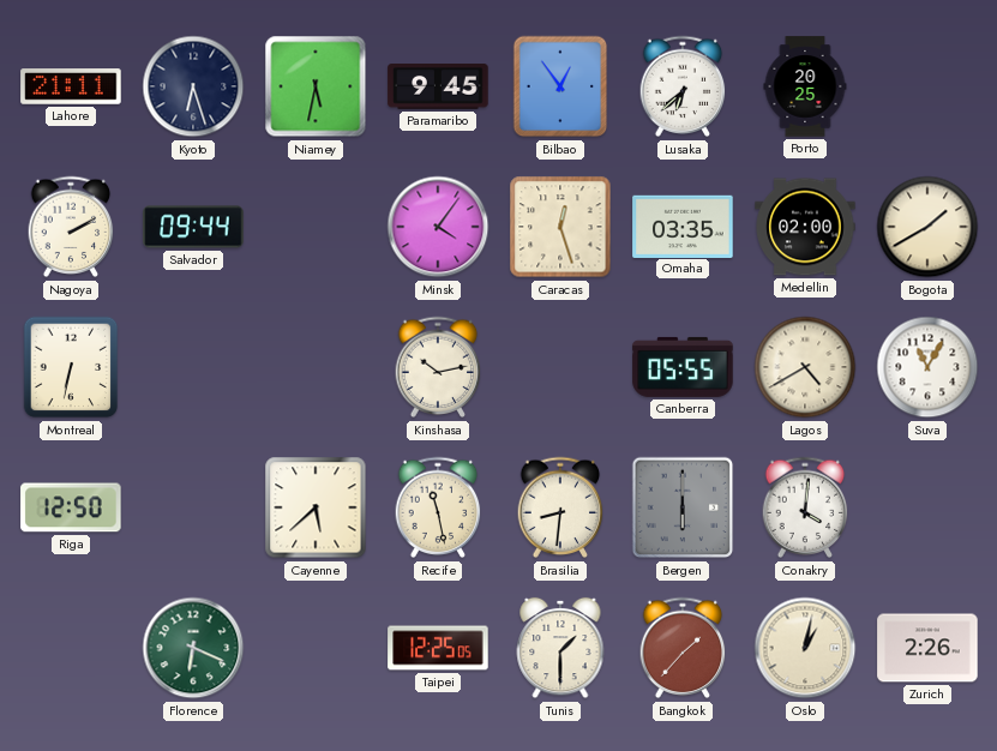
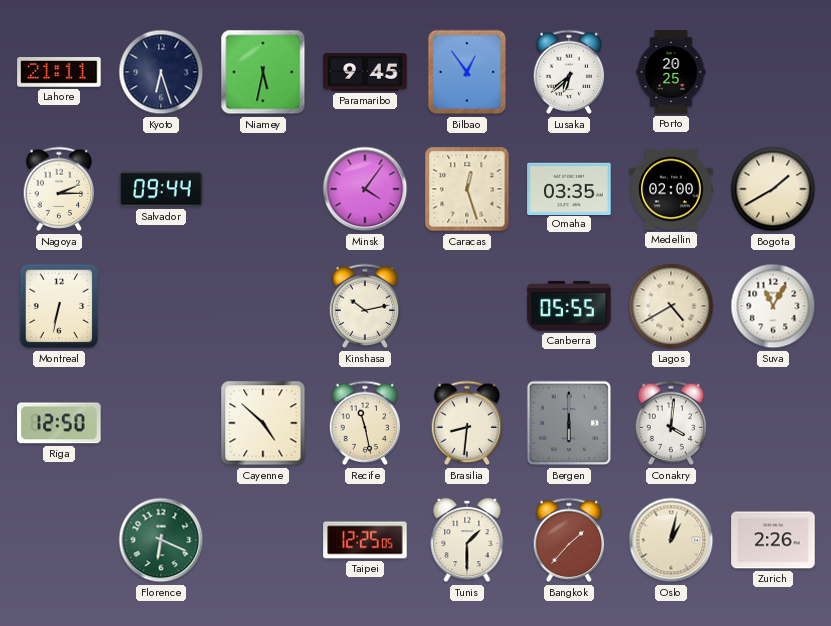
Nagoya: 2:10 -> 2:15
Cayenne: 5:38 -> 4:52
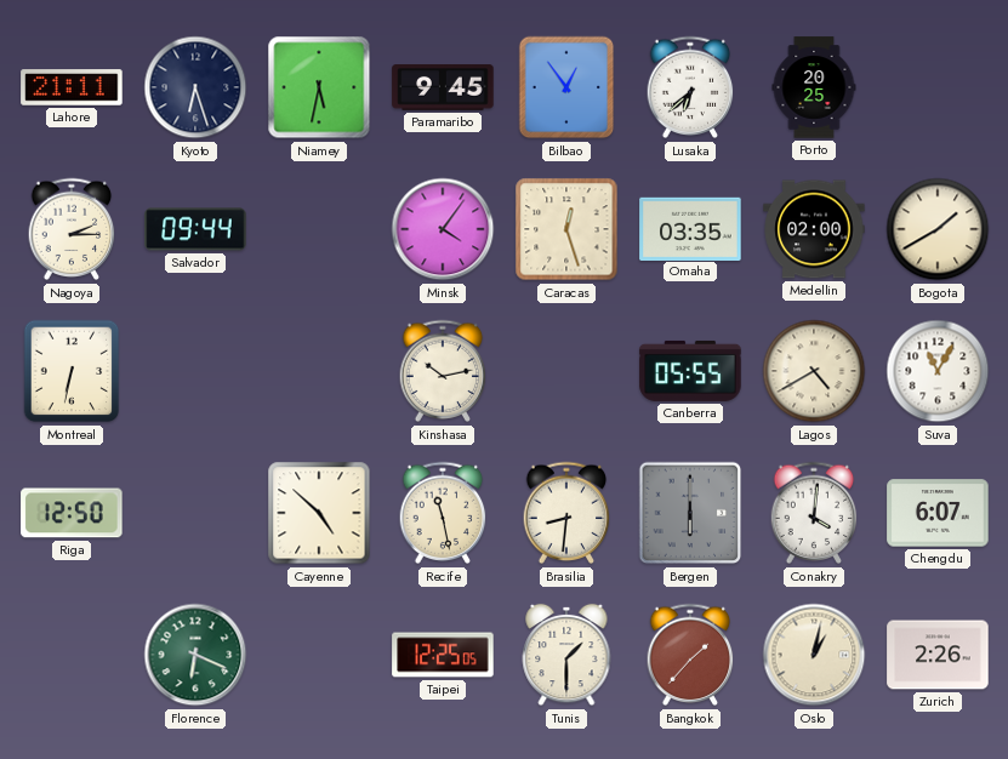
Chengdu: none -> 6:07
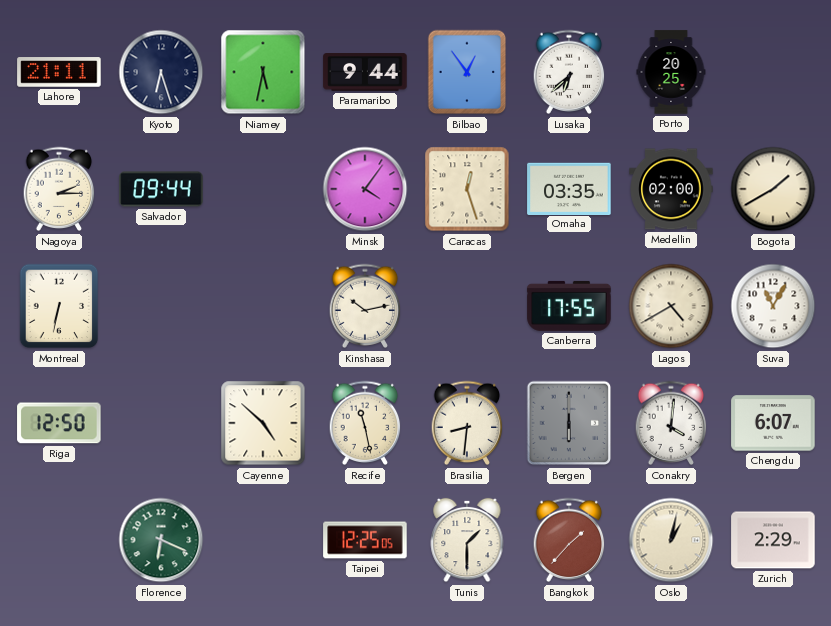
Paramaribo: 9:45 -> 9:44
Canberra: 05:55 -> 17:55
Zurich: 2:26 -> 2:29
